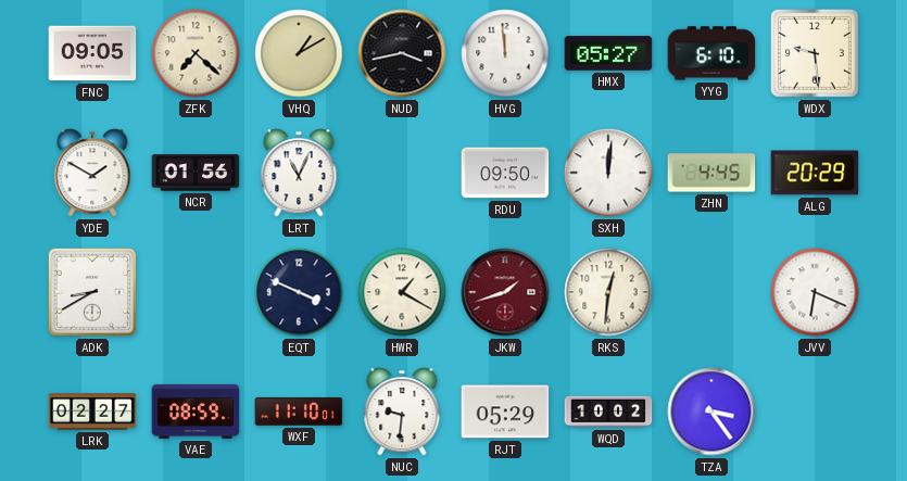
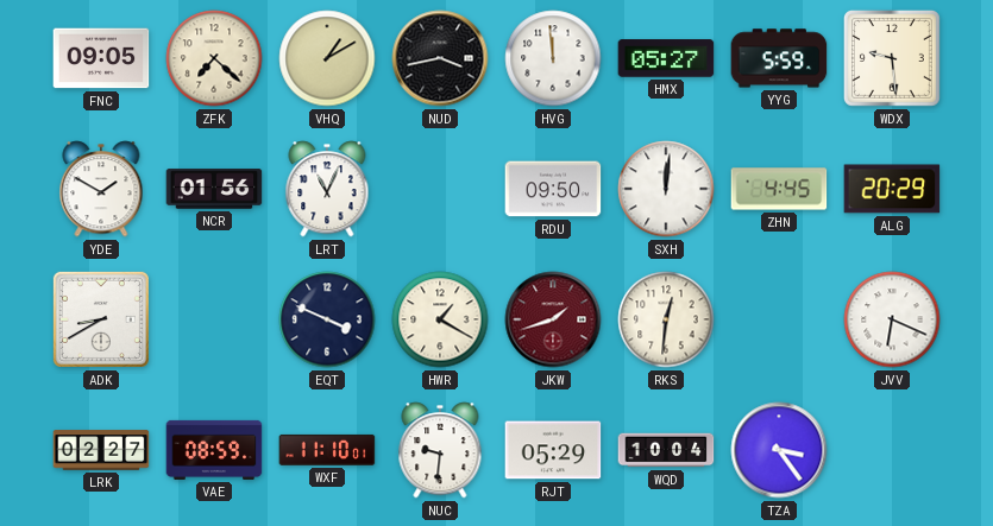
YYG: 6:10 -> 5:59
WQD: 10:02 -> 10:04
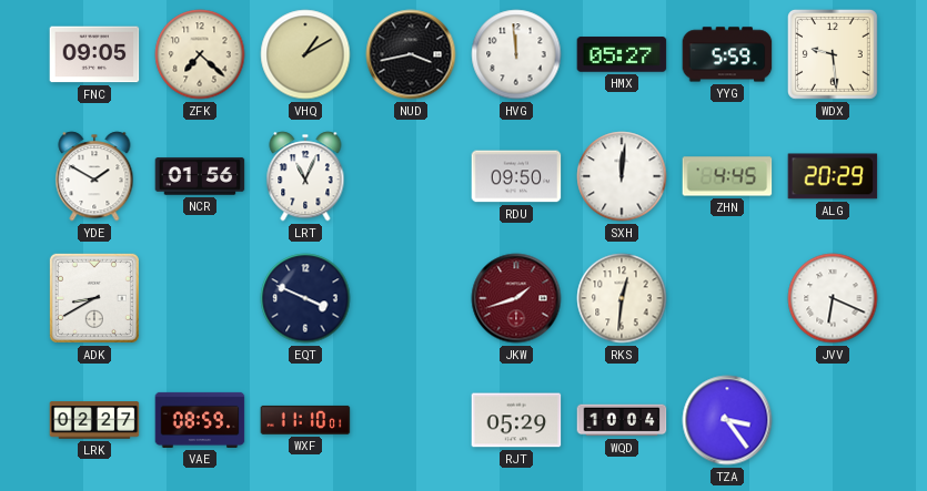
HWR: 1:20 -> none
NUC: 9:31 -> none
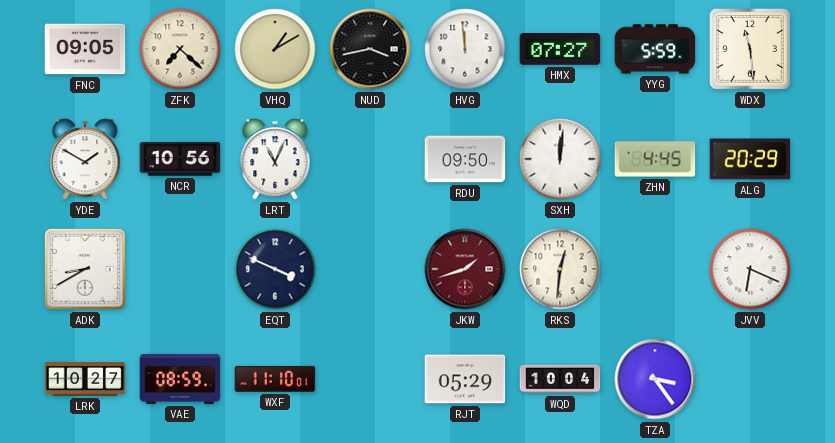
HMX: 05:27 -> 07:27
WDX: 9:29 -> 11:29
NCR: 01:56 -> 10:56
LRK: 02:27 -> 10:27
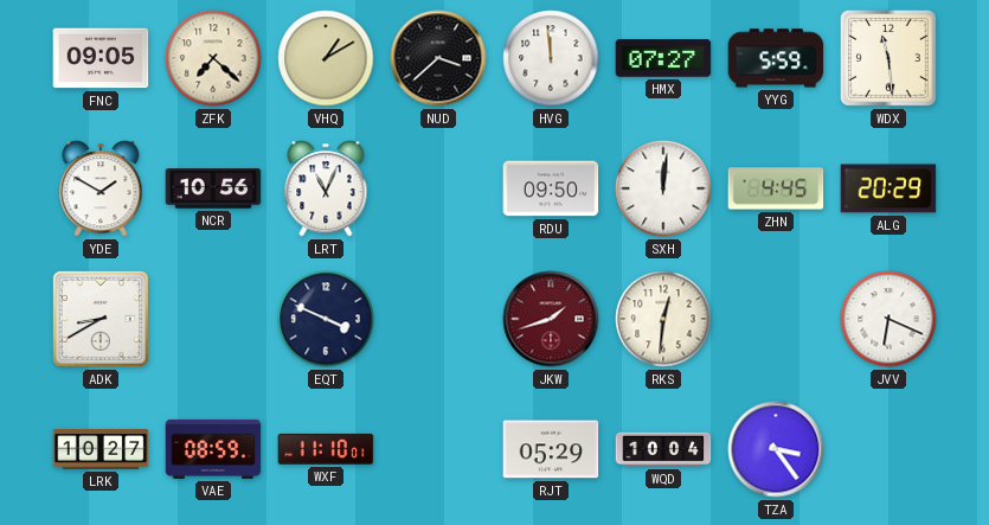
NUD: 3:43 -> 3:38
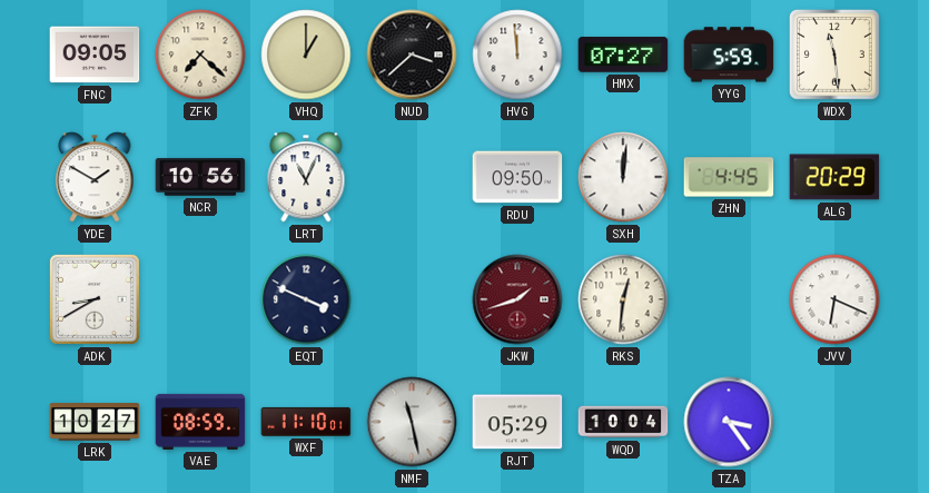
VHQ: 1:10 -> 1:00
NMF: none -> 11:28
